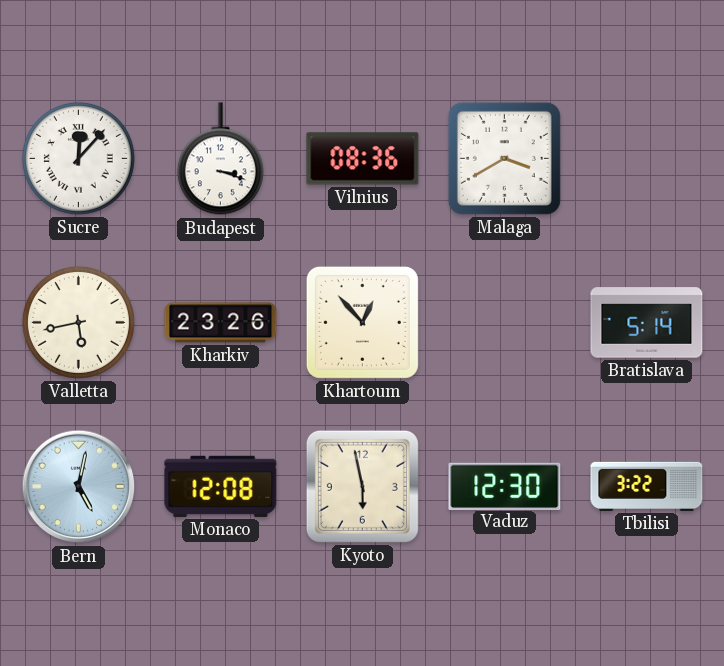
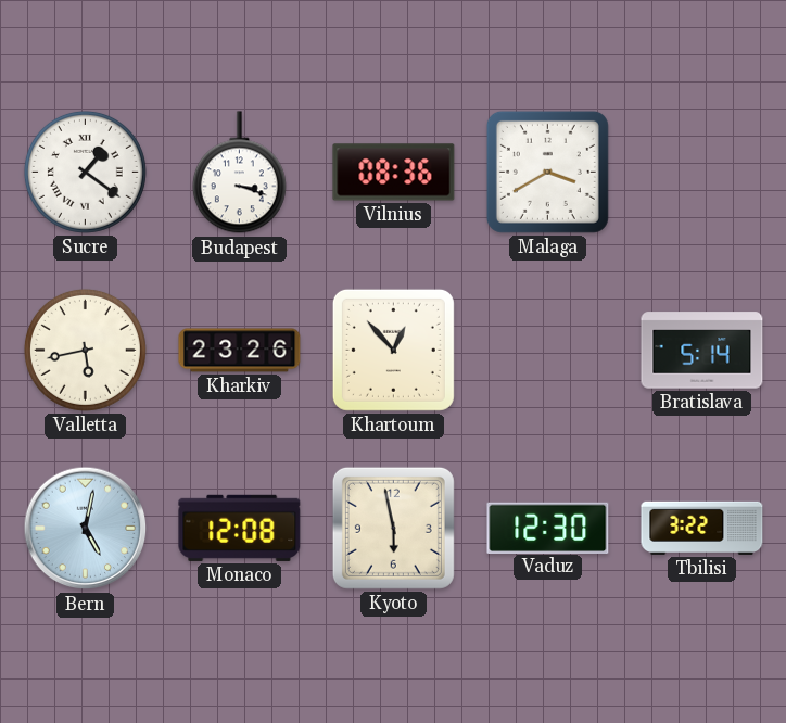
Sucre: 12:07 -> 1:21
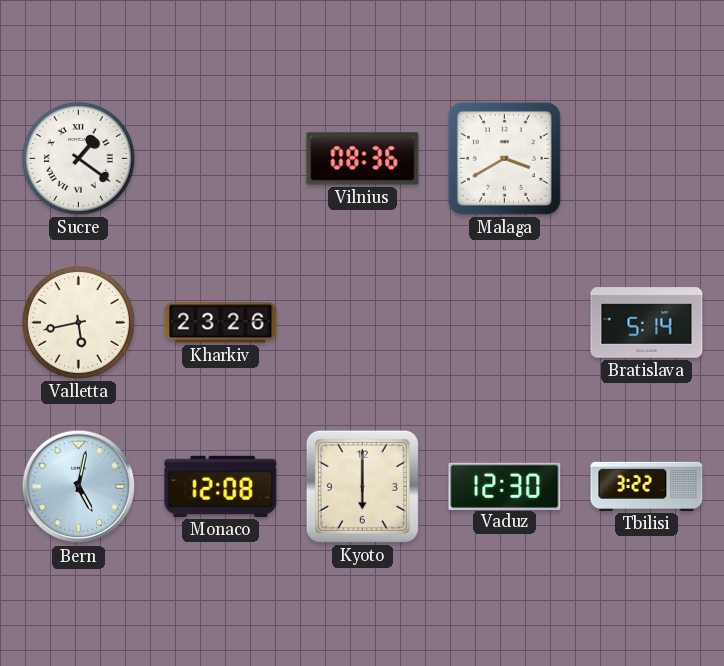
Budapest: 3:18 -> none
Khartoum: 12:53 -> none
Kyoto: 5:58 -> 6:00
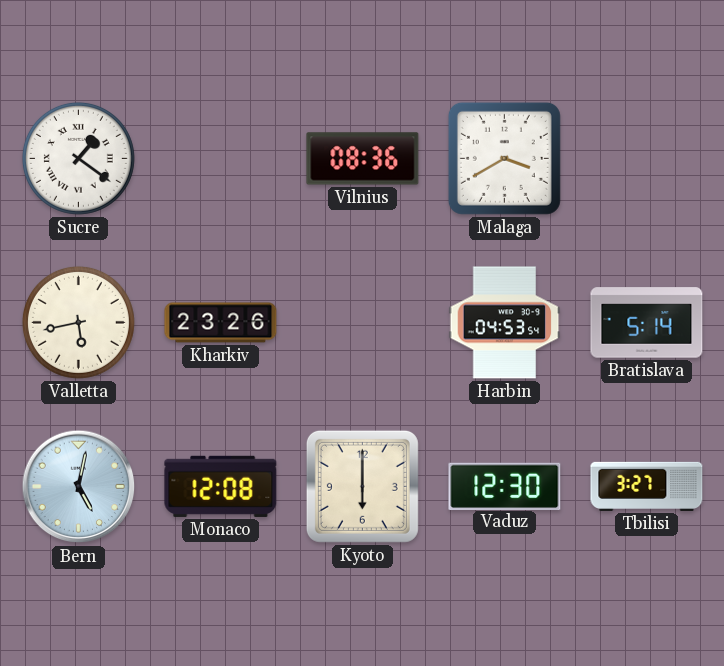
Harbin: none -> 04:53
Tbilisi: 3:22 -> 3:27
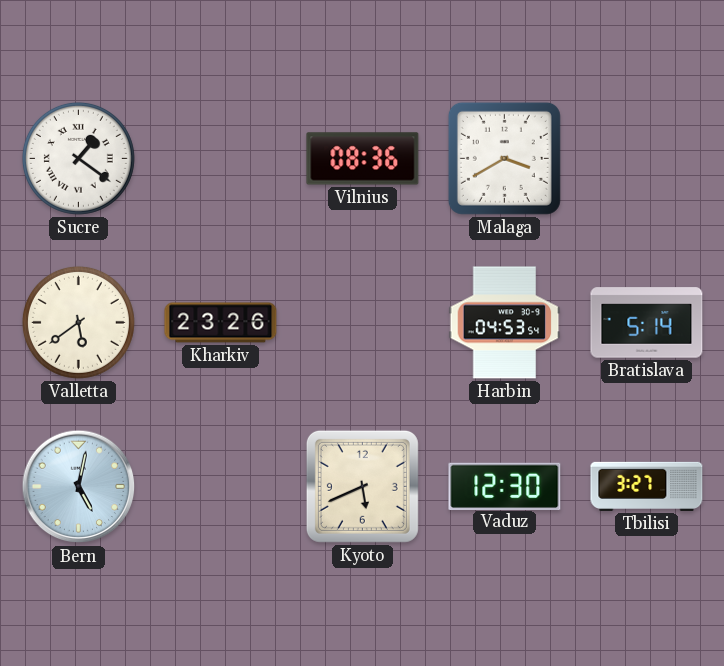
Valletta: 5:43 -> 5:39
Monaco: 12:08 -> none
Kyoto: 6:00 -> 5:41
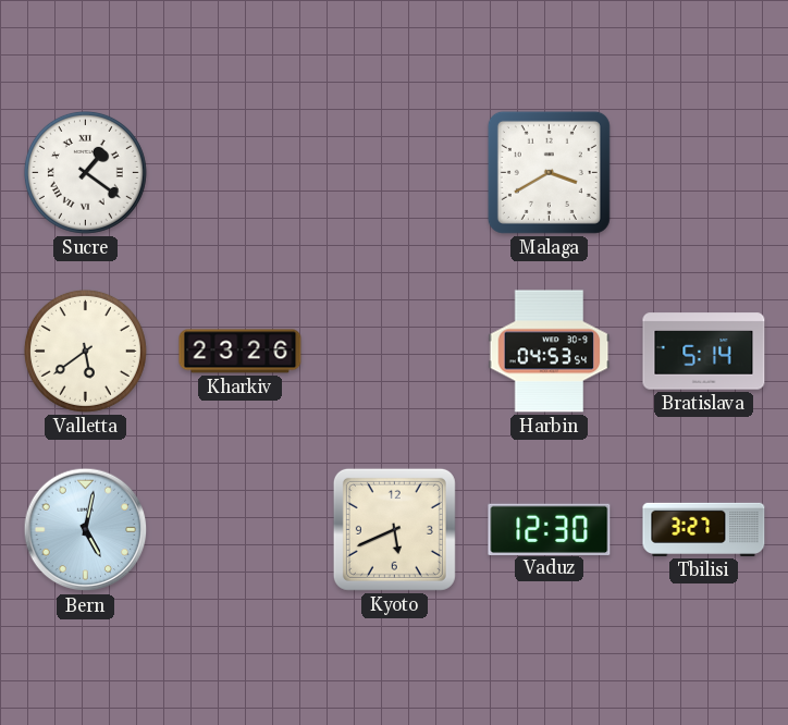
Vilnius: 08:36 -> none
